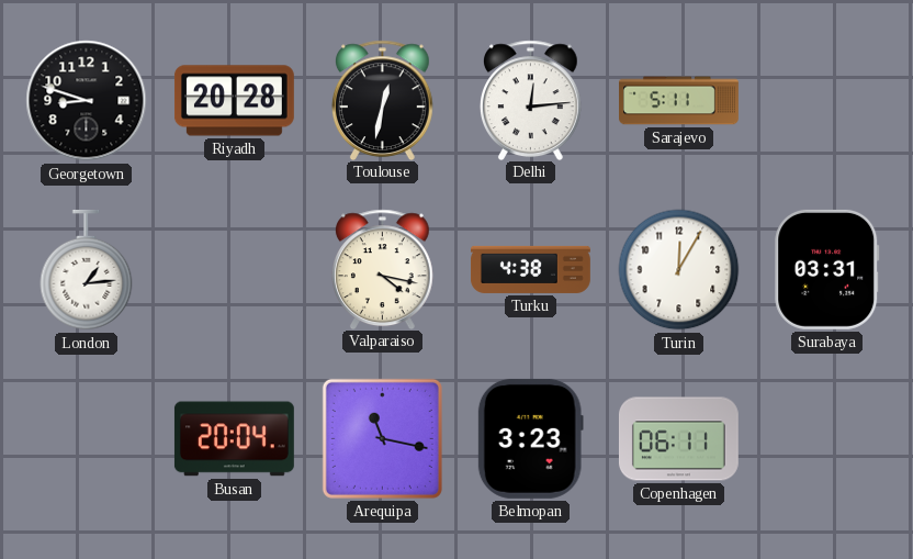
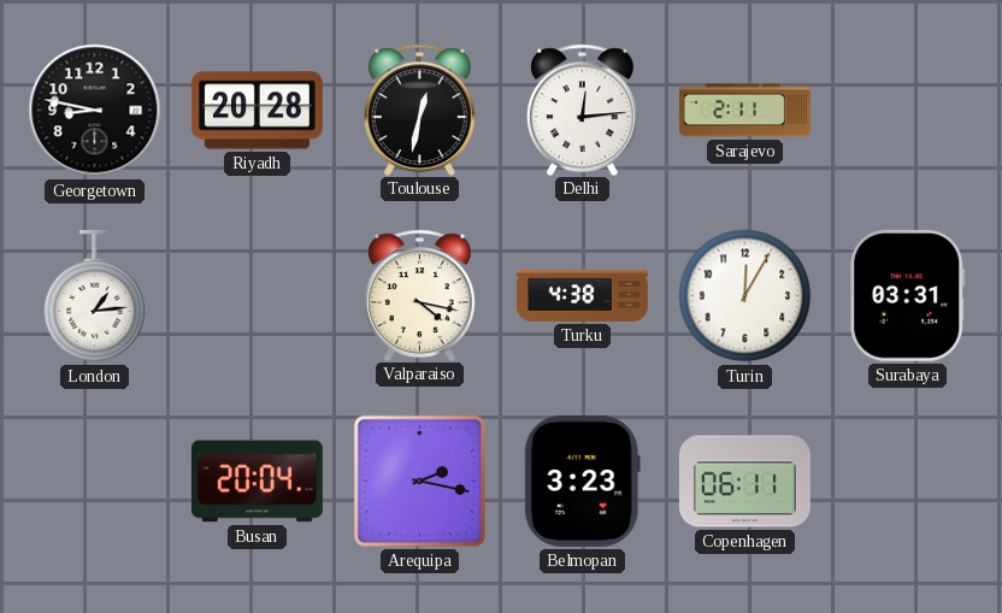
Georgetown: 8:48 -> 8:47
Sarajevo: 5:11 -> 2:11
Arequipa: 11:17 -> 2:17
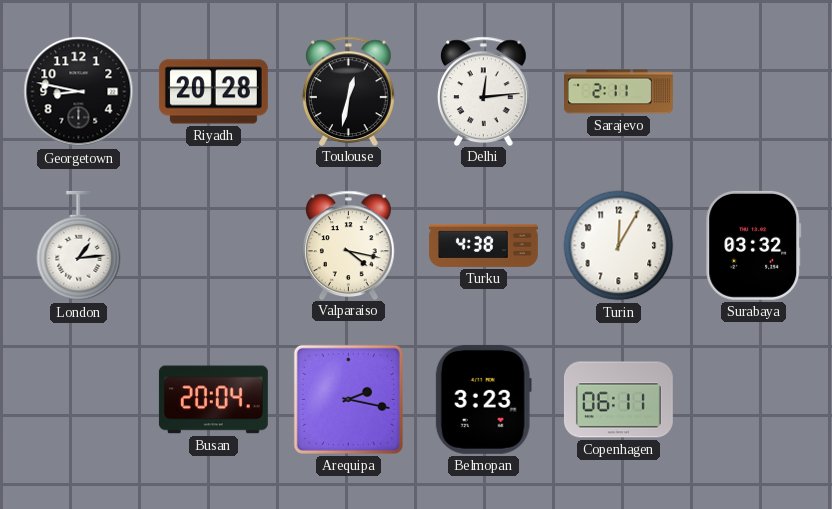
Surabaya: 03:31 -> 03:32
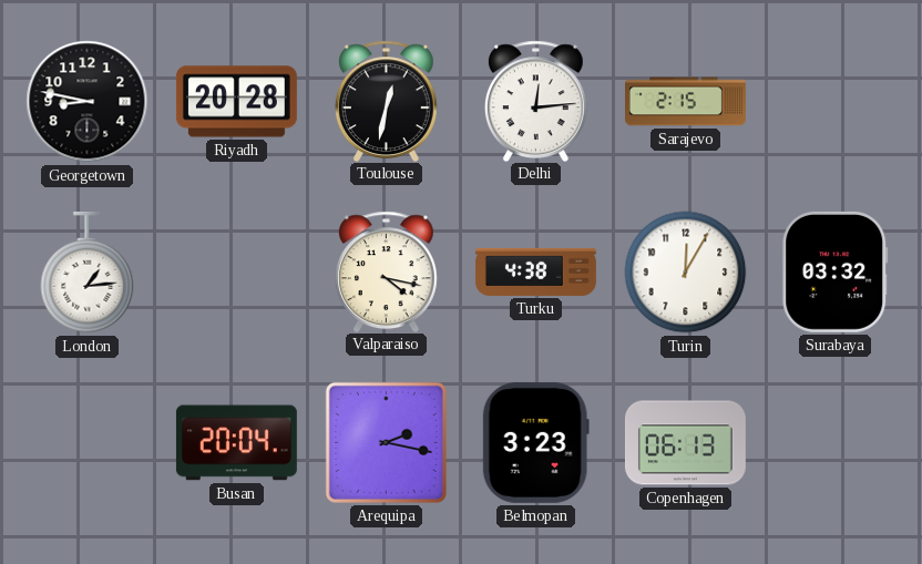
Sarajevo: 2:11 -> 2:15
Copenhagen: 06:11 -> 06:13
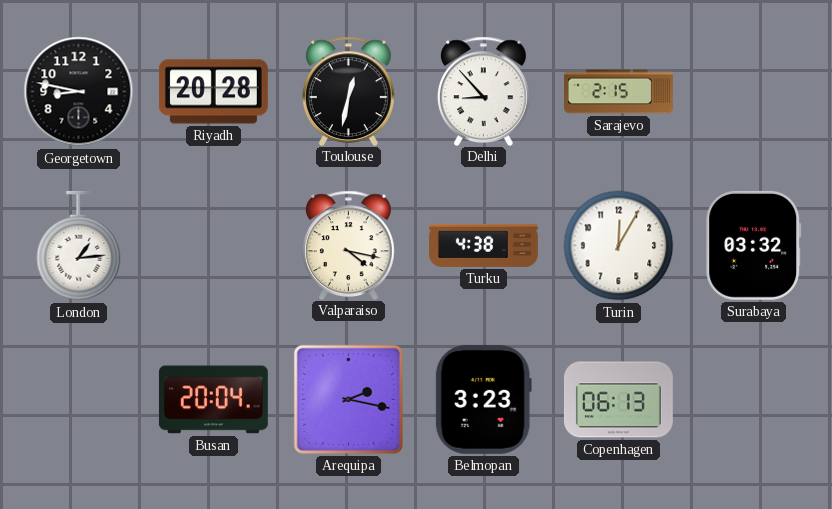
Delhi: 12:14 -> 8:53
